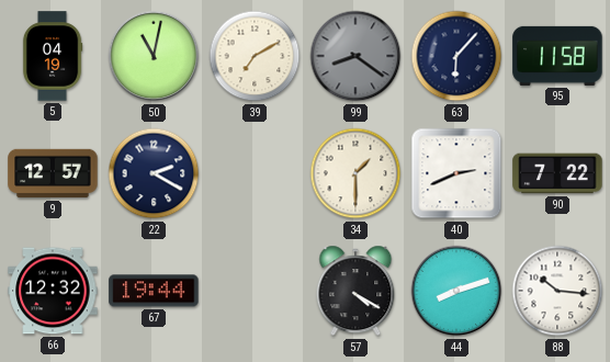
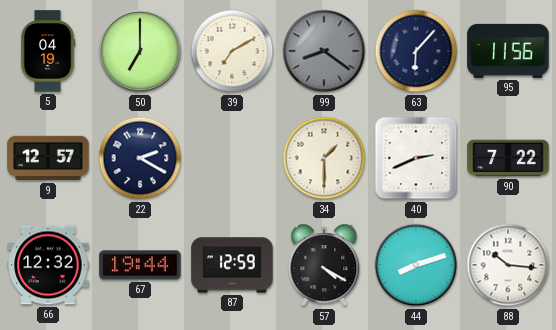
50: 11:02 -> 7:00
95: 11:58 -> 11:56
87: none -> 12:59
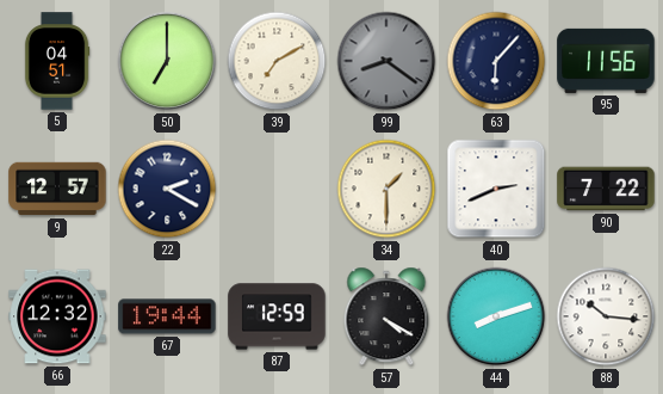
5: 04:19 -> 04:51
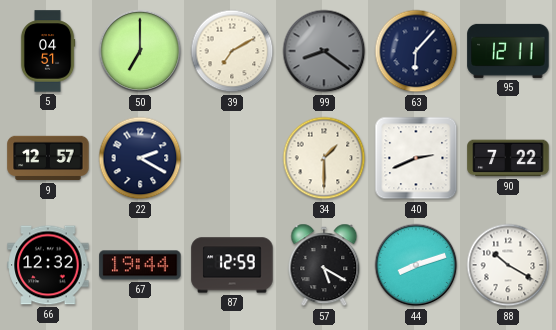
95: 11:56 -> 12:11
57: 4:20 -> 5:20
88: 10:16 -> 10:20
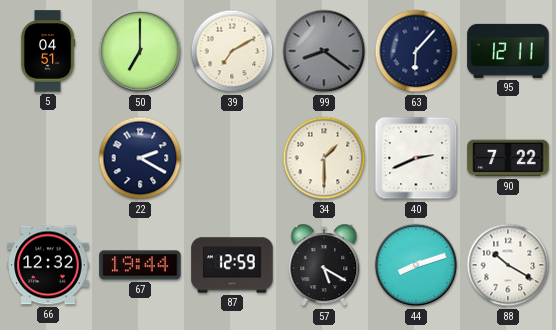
9: 12:57 -> none
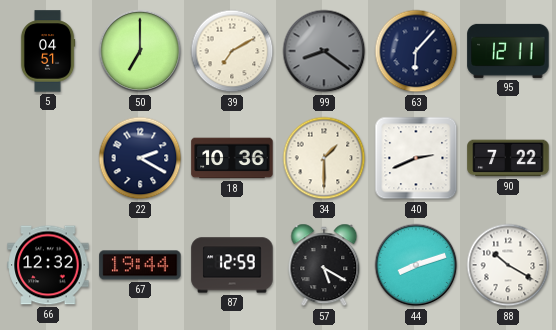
18: none -> 10:36
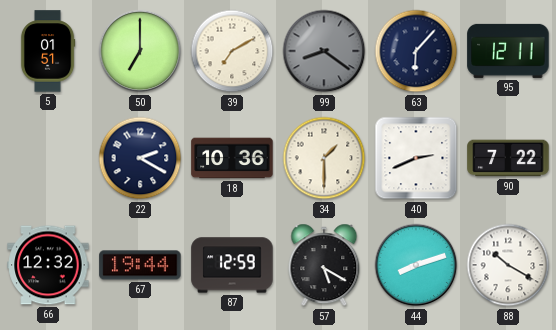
5: 04:51 -> 01:51
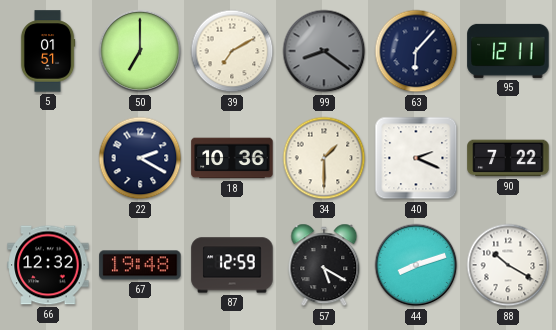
40: 2:41 -> 2:19
67: 19:44 -> 19:48
